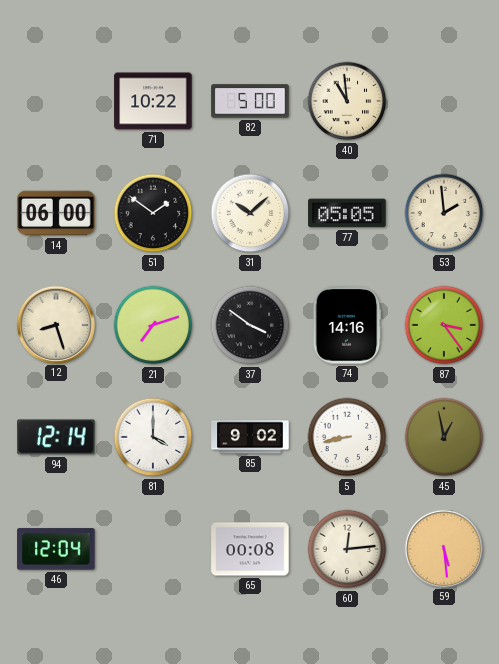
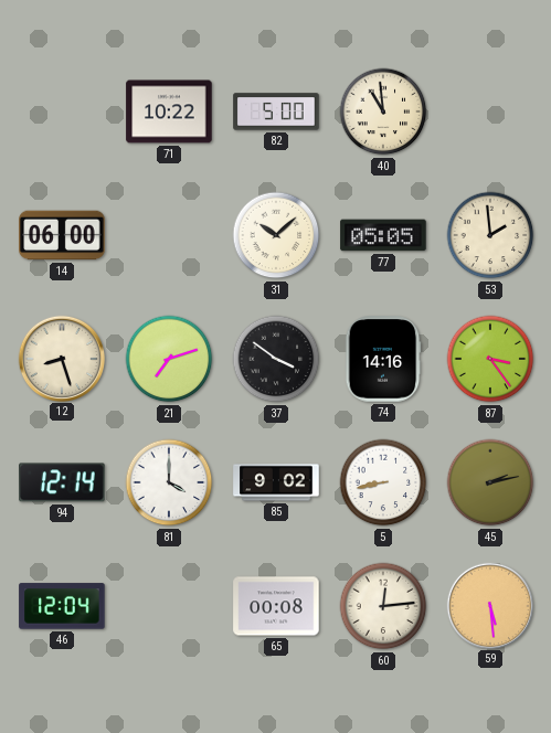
51: 1:51 -> none
45: 12:58 -> 2:13
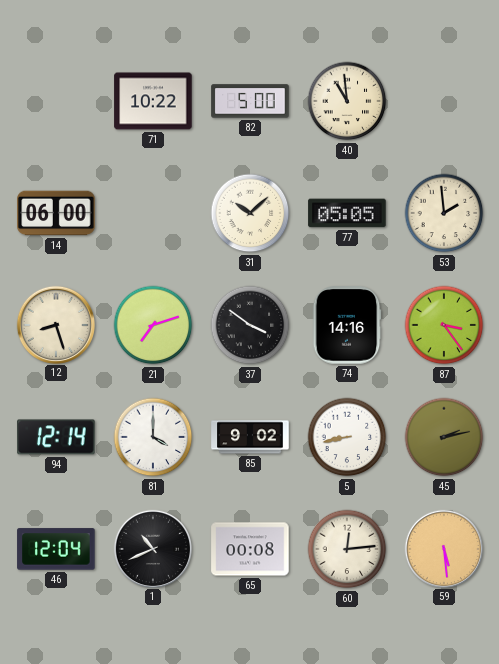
1: none -> 10:41
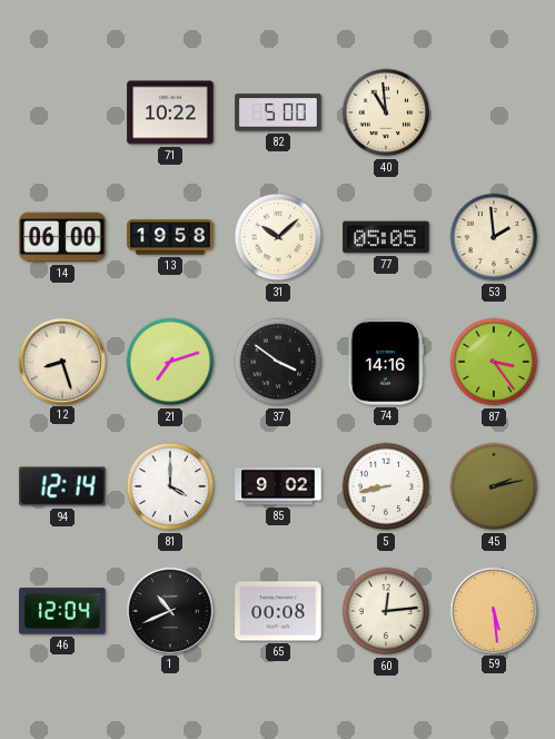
13: none -> 19:58
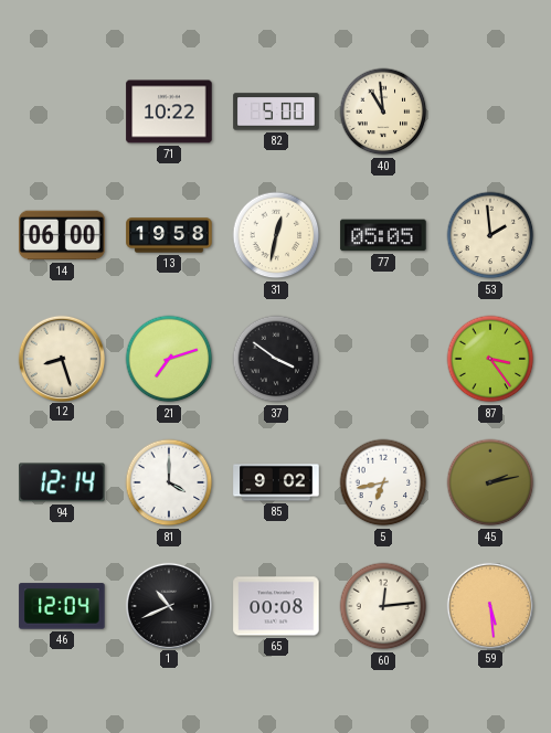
31: 10:08 -> 12:32
74: 14:16 -> none
5: 8:43 -> 6:43
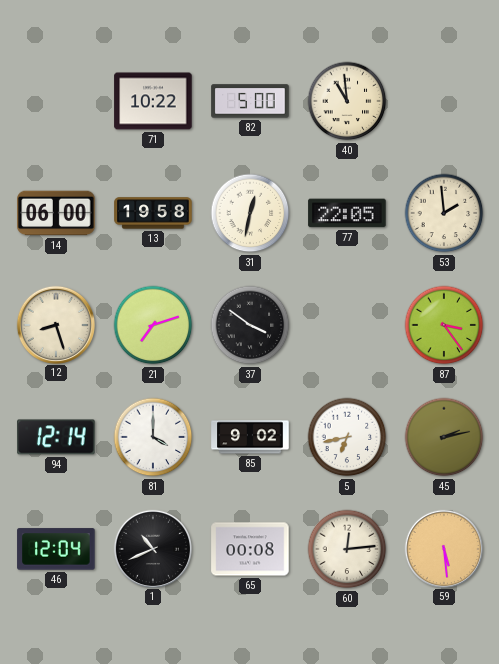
77: 05:05 -> 22:05
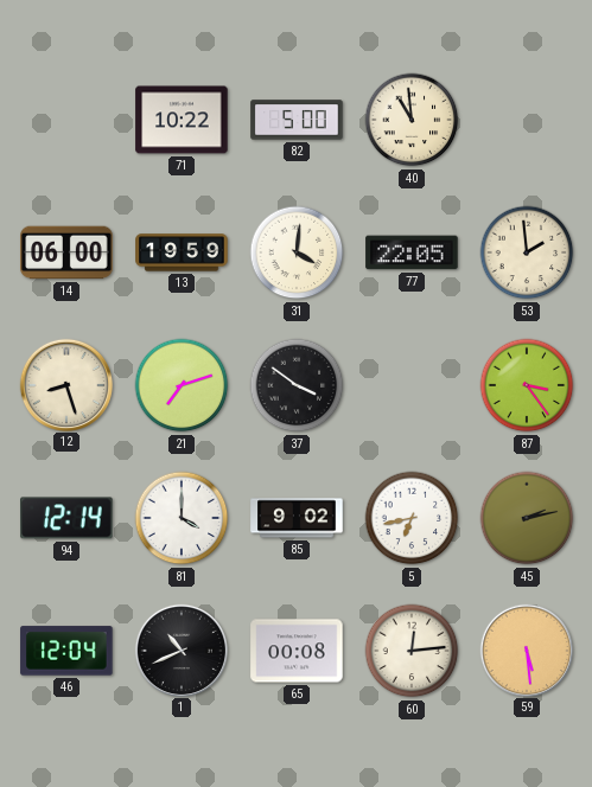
13: 19:58 -> 19:59
31: 12:32 -> 4:01
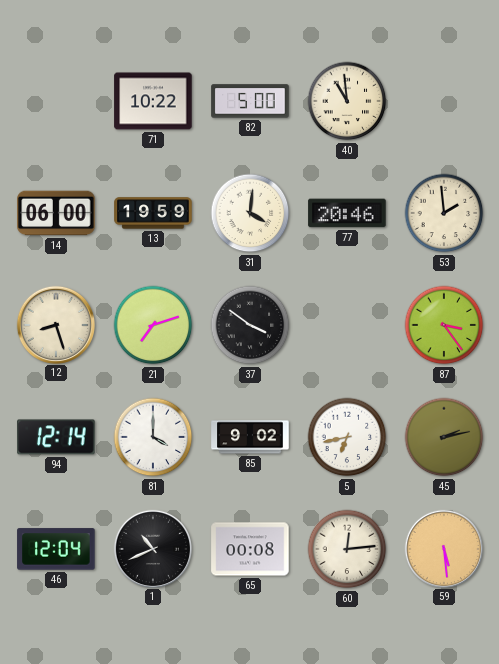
77: 22:05 -> 20:46
